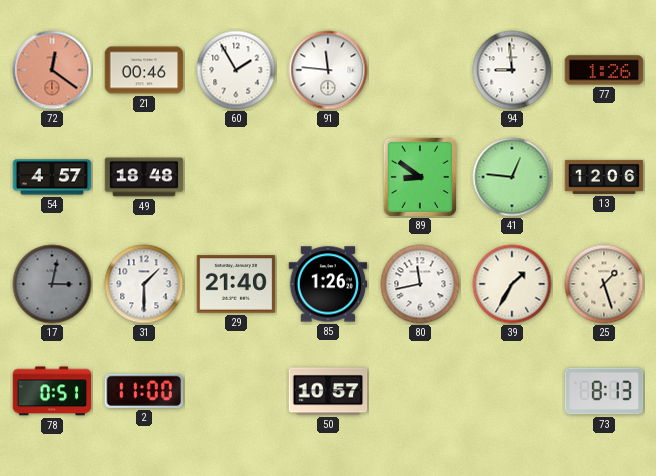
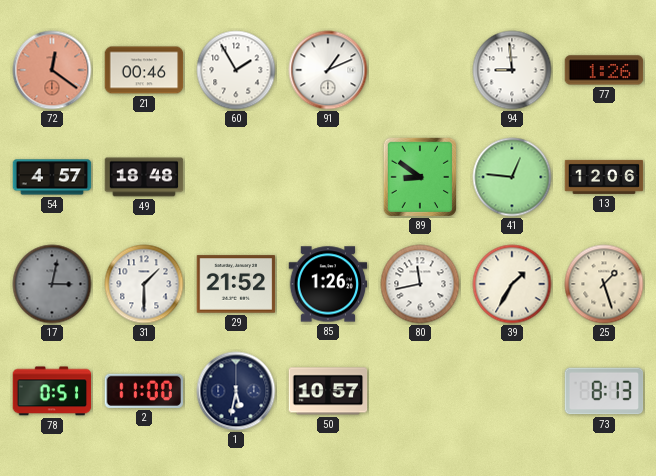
91: 11:46 -> 1:11
29: 21:40 -> 21:52
1: none -> 5:32
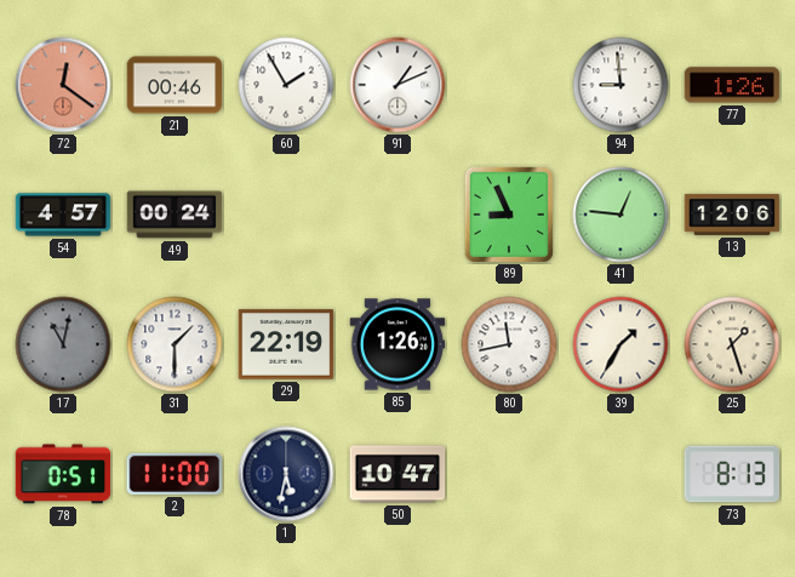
49: 18:48 -> 00:24
89: 8:51 -> 8:56
17: 3:02 -> 11:02
29: 21:52 -> 22:19
50: 10:57 -> 10:47
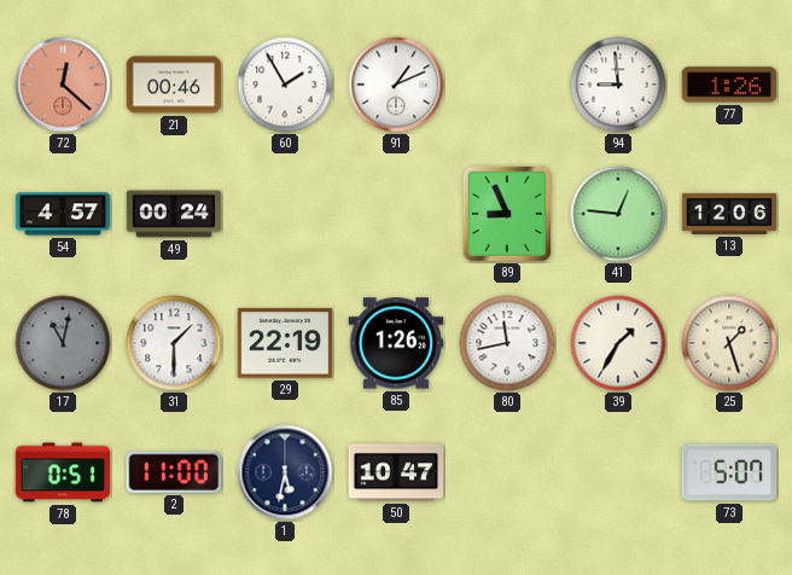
72: 12:21 -> 12:22
73: 8:13 -> 5:07
